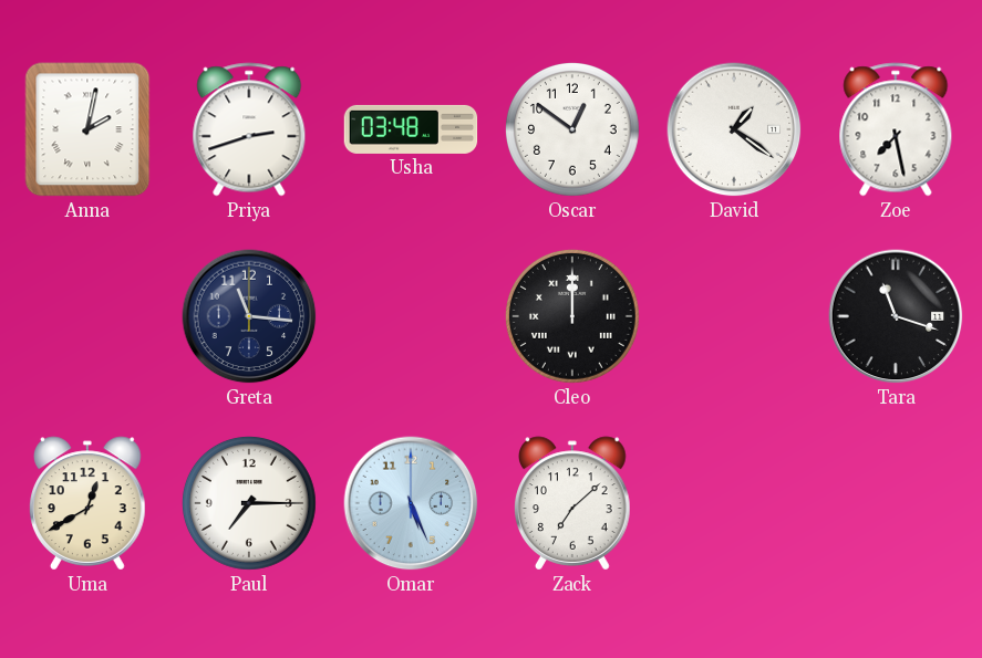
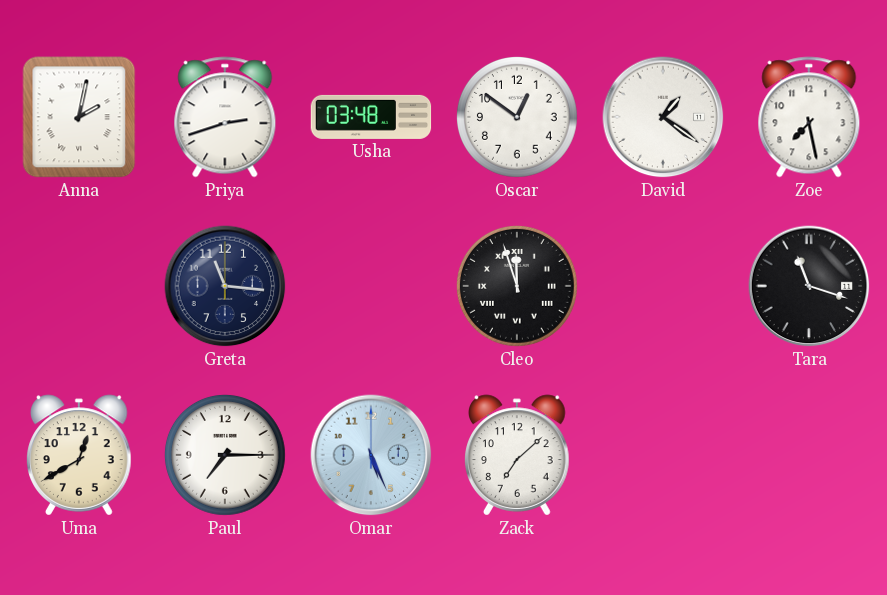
Cleo: 12:00 -> 11:57
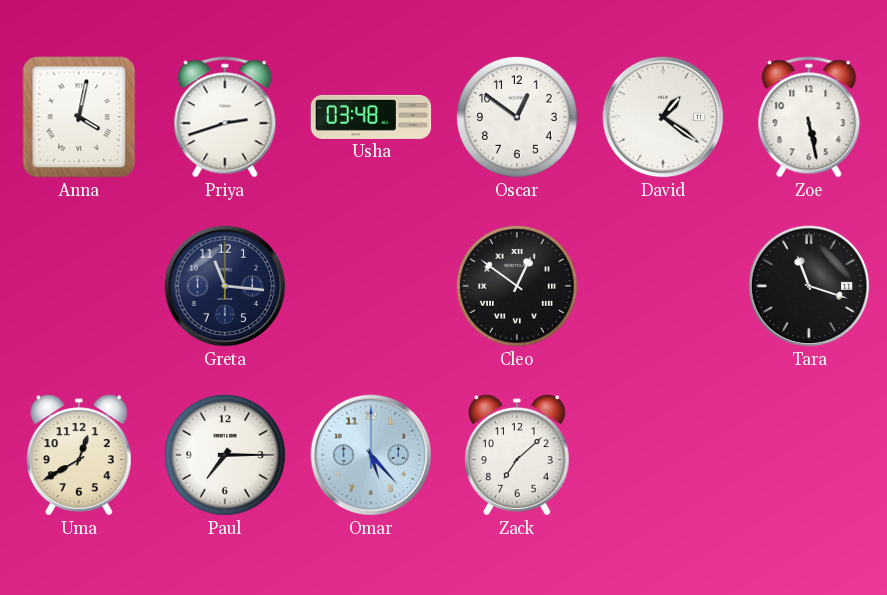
Anna: 2:02 -> 4:02
Zoe: 7:28 -> 5:28
Cleo: 11:57 -> 12:51
Omar: 5:26 -> 5:23
